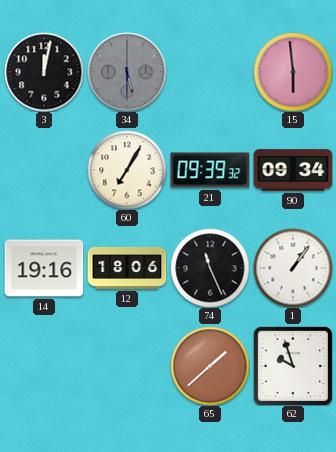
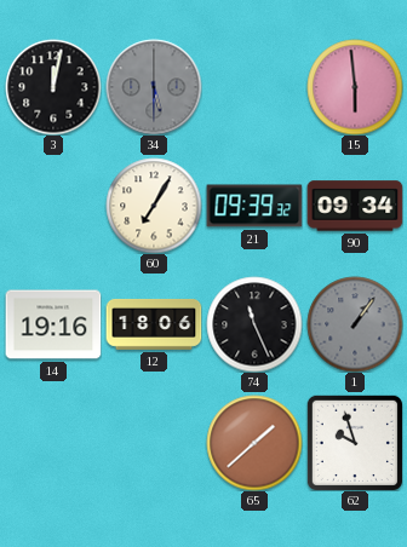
1 dial: white -> grey
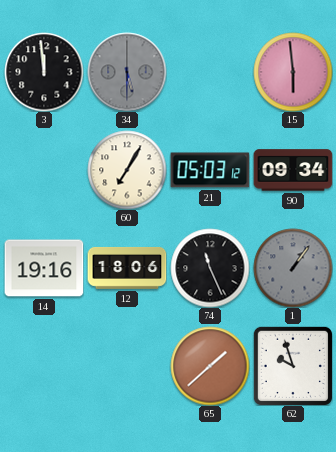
3: 12:02 -> 11:59
21: 09:39 -> 05:03
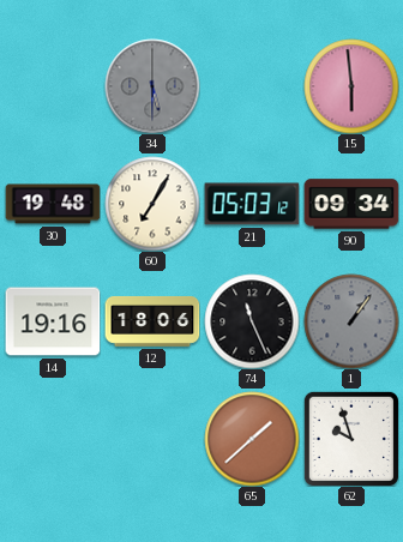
3: 11:59 -> none
30: none -> 19:48
